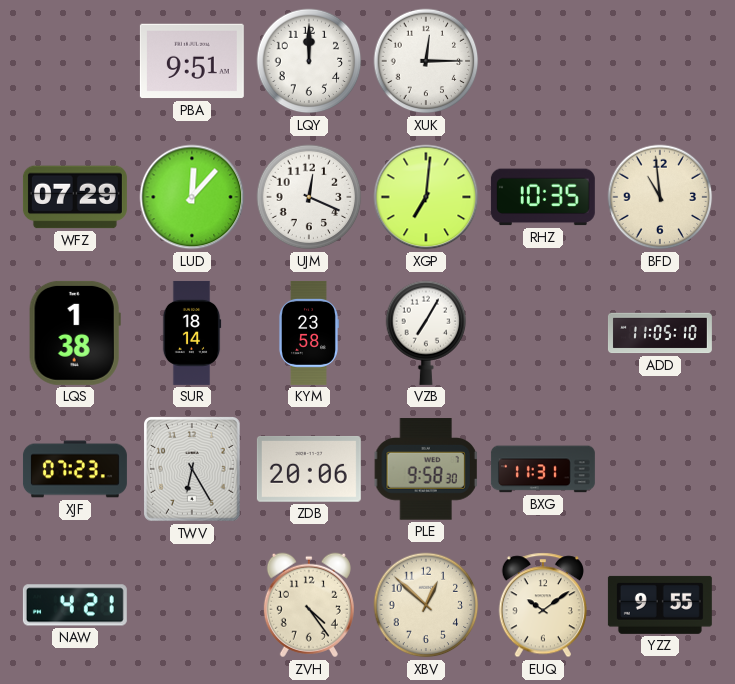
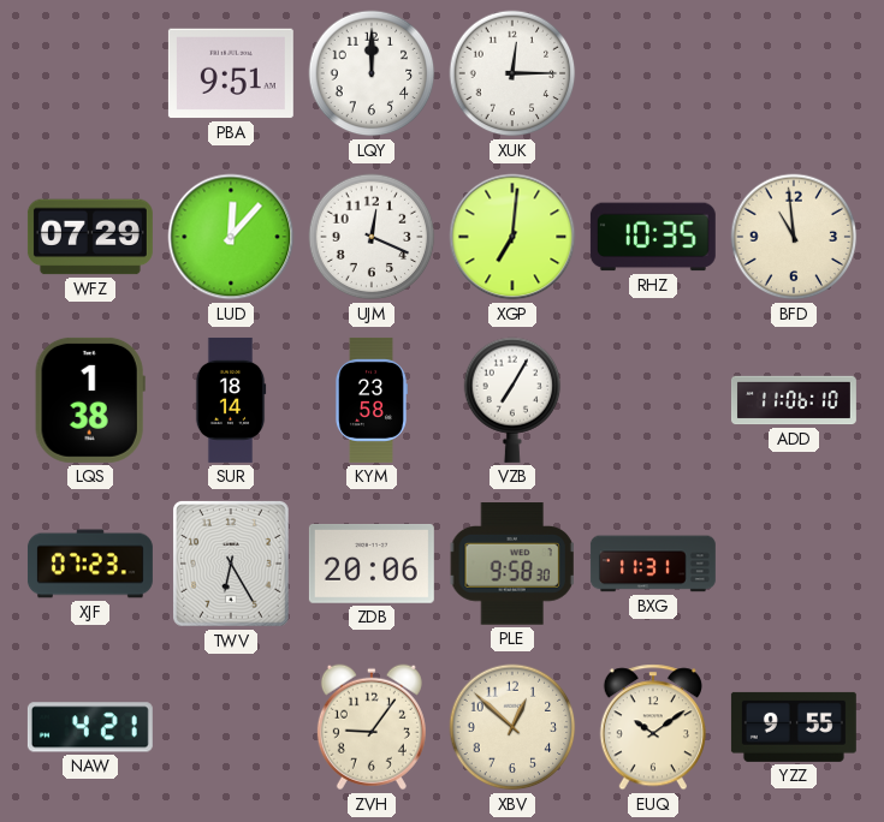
ADD: 11:05 -> 11:06
ZVH: 4:24 -> 9:06
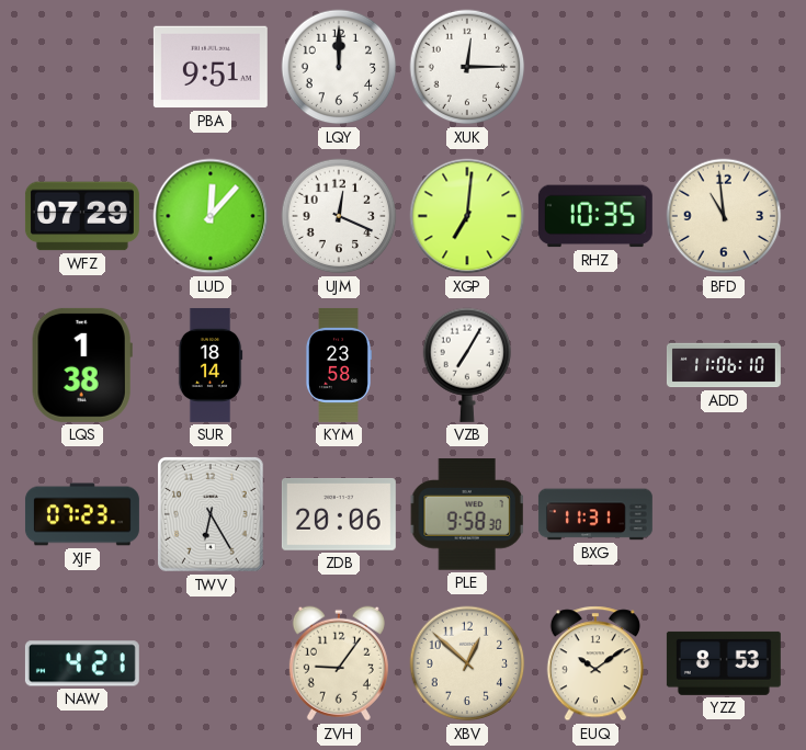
YZZ: 9:55 -> 8:53
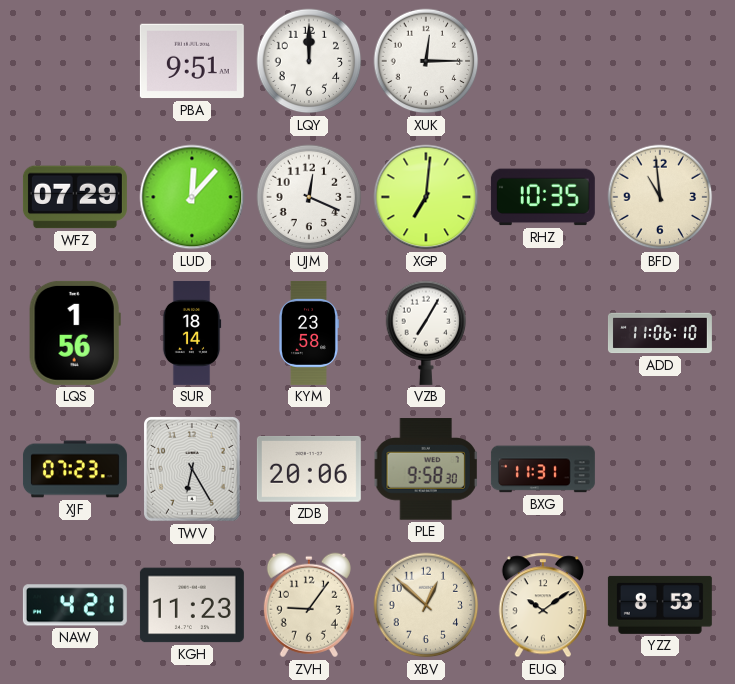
LQS: 1:38 -> 1:56
KGH: none -> 11:23
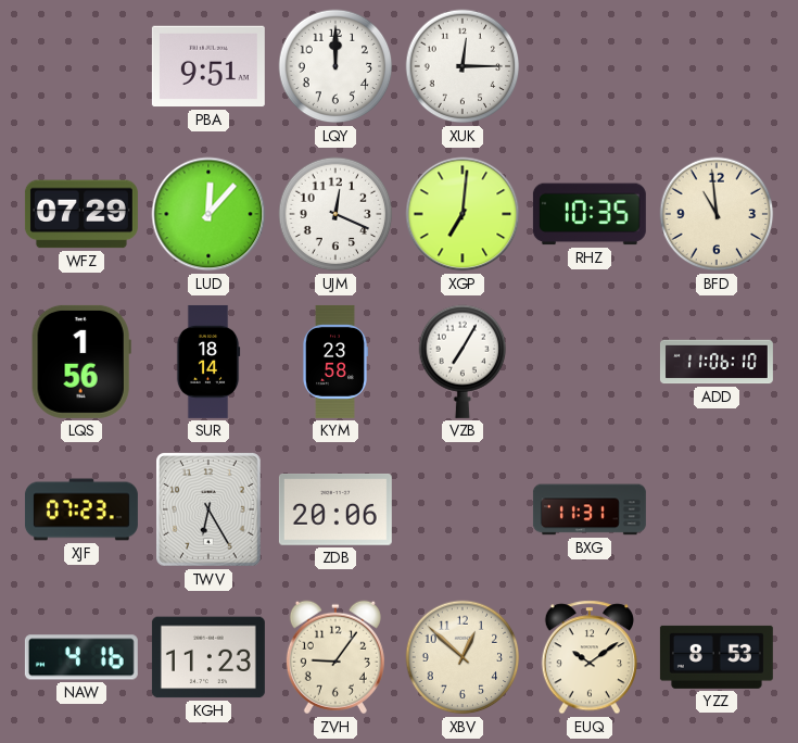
PLE: 9:58 -> none
NAW: 4:21 -> 4:16
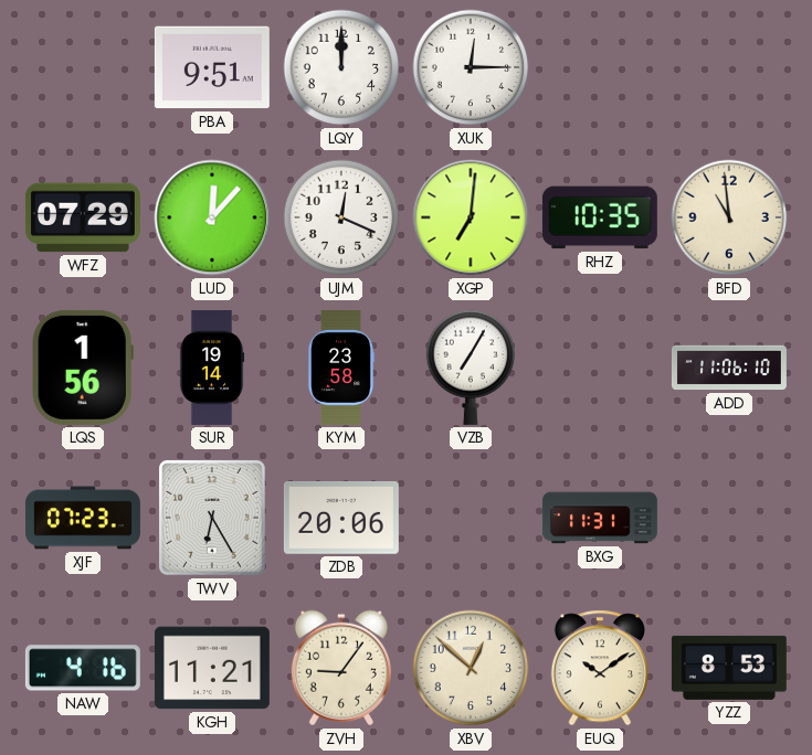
SUR: 18:14 -> 19:14
KGH: 11:23 -> 11:21
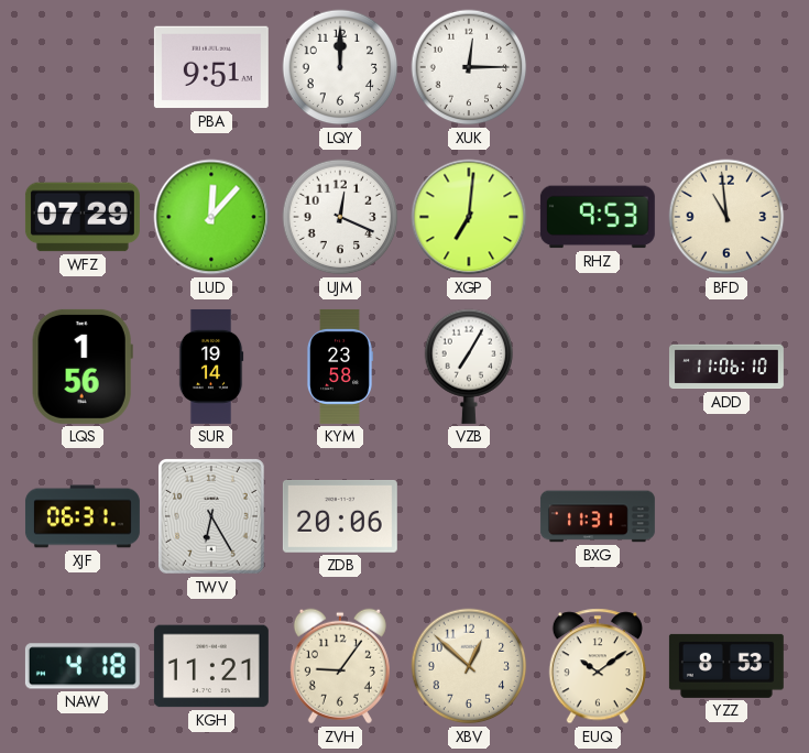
RHZ: 10:35 -> 9:53
XJF: 07:23 -> 06:31
NAW: 4:16 -> 4:18
